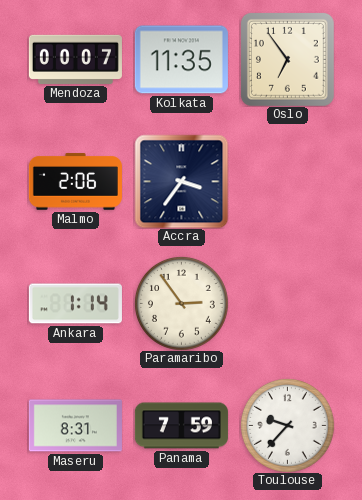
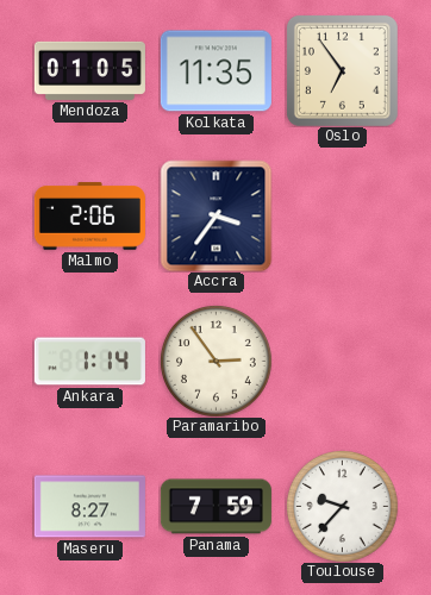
Mendoza: 00:07 -> 01:05
Maseru: 8:31 -> 8:27
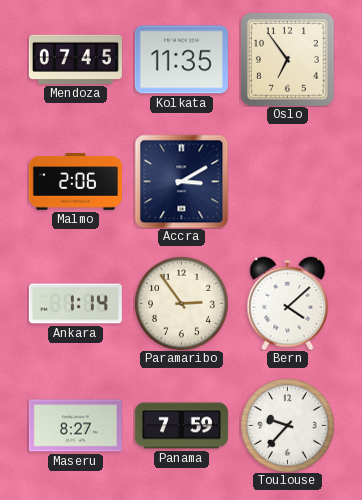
Mendoza: 01:05 -> 07:45
Accra: 3:36 -> 3:10
Bern: none -> 4:08
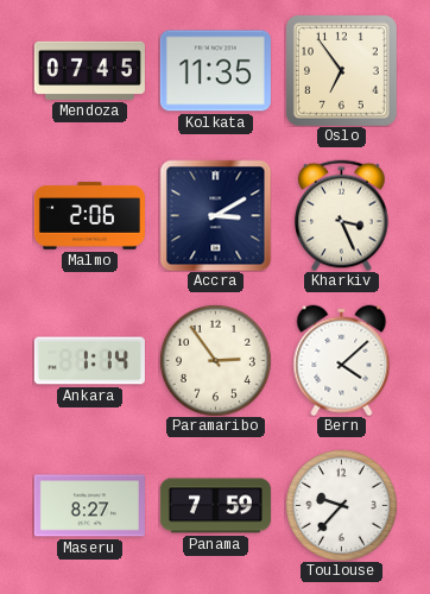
Kharkiv: none -> 3:26
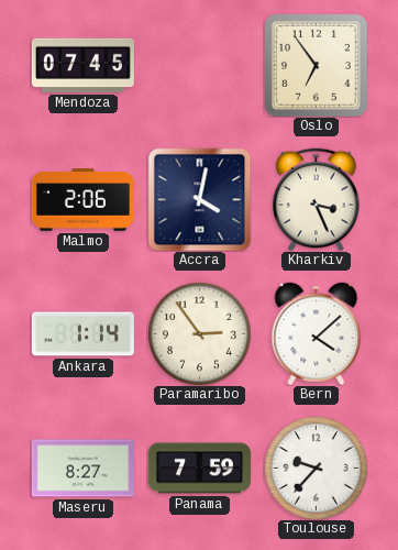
Kolkata: 11:35 -> none
Accra: 3:10 -> 4:02
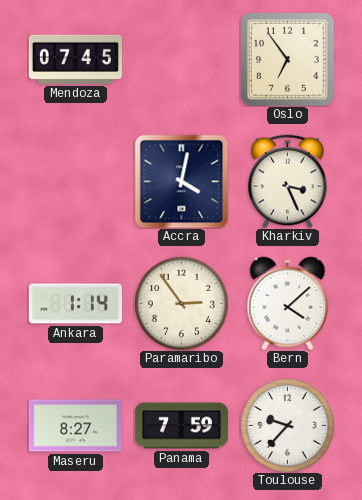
Malmo: 2:06 -> none
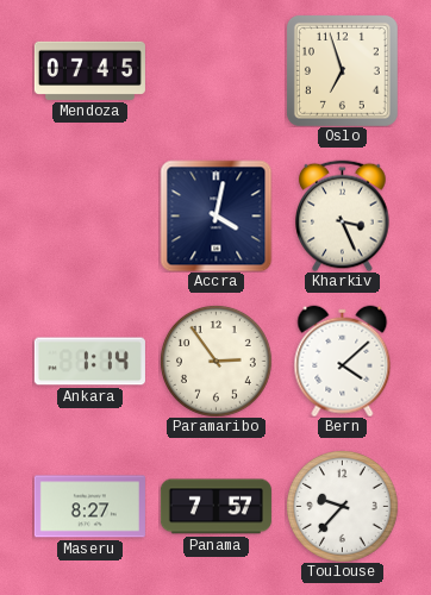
Oslo: 6:54 -> 6:57
Panama: 7:59 -> 7:57
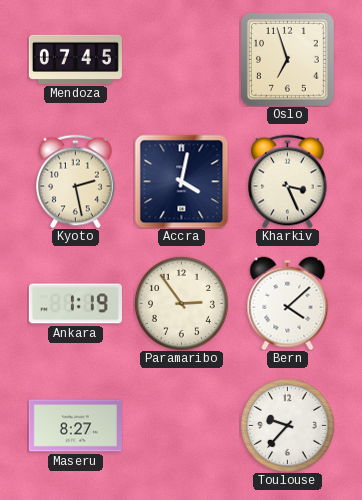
Kyoto: none -> 2:28
Ankara: 1:14 -> 1:19
Panama: 7:57 -> none
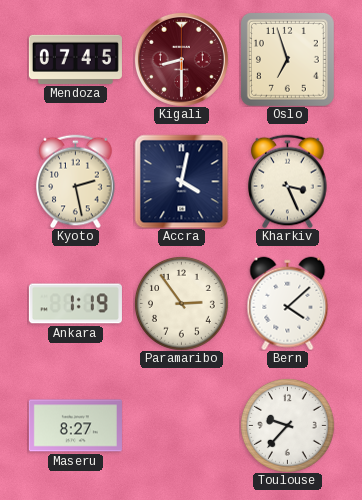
Kigali: none -> 8:30
